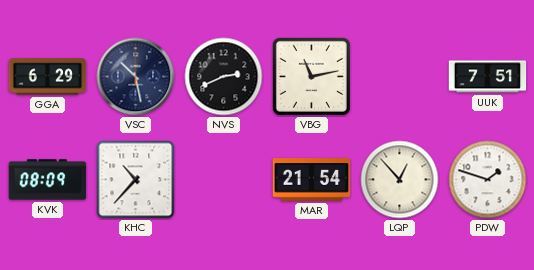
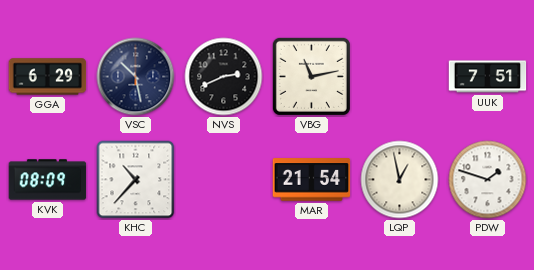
LQP: 12:53 -> 12:58
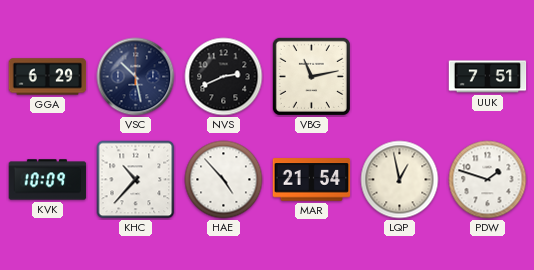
KVK: 08:09 -> 10:09
HAE: none -> 4:53
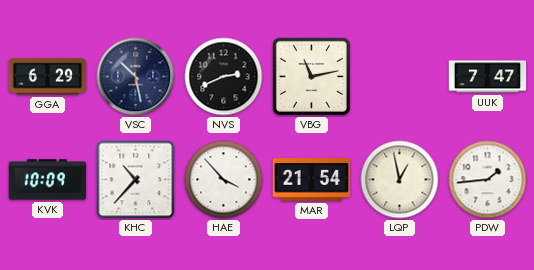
UUK: 7:51 -> 7:47
HAE: 4:53 -> 3:53
PDW: 1:48 -> 1:44
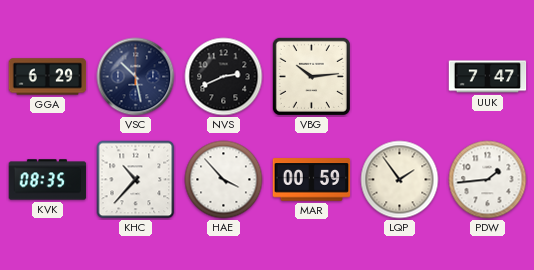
VBG: 11:13 -> 10:14
KVK: 10:09 -> 08:35
MAR: 21:54 -> 00:59
LQP: 12:58 -> 1:54
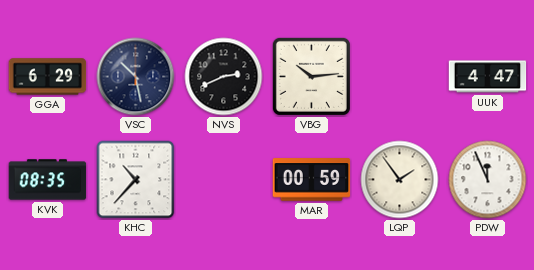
UUK: 7:47 -> 4:47
HAE: 3:53 -> none
PDW: 1:44 -> 11:56
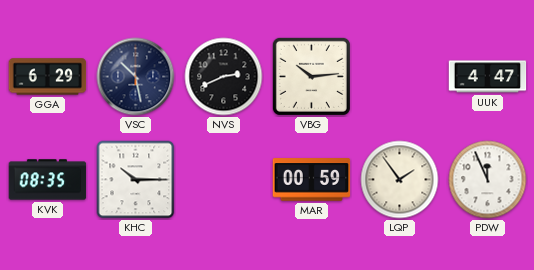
KHC: 10:37 -> 10:15
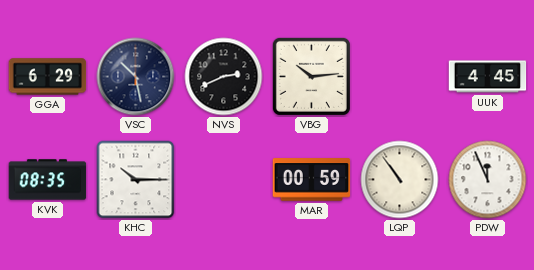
UUK: 4:47 -> 4:45
LQP: 1:54 -> 10:54
